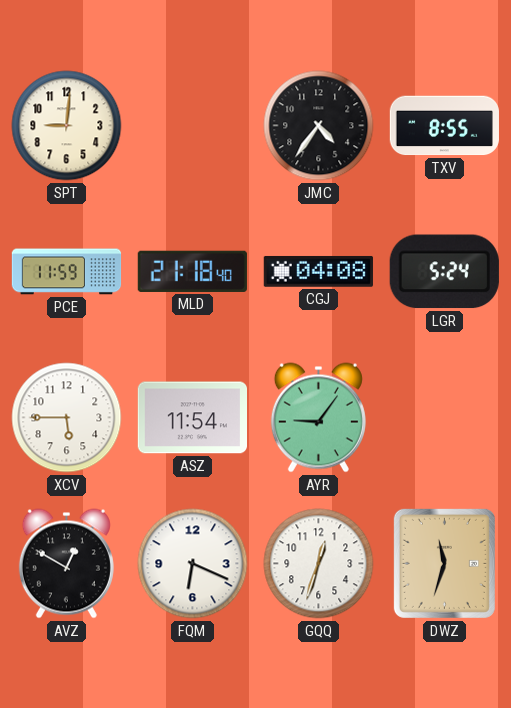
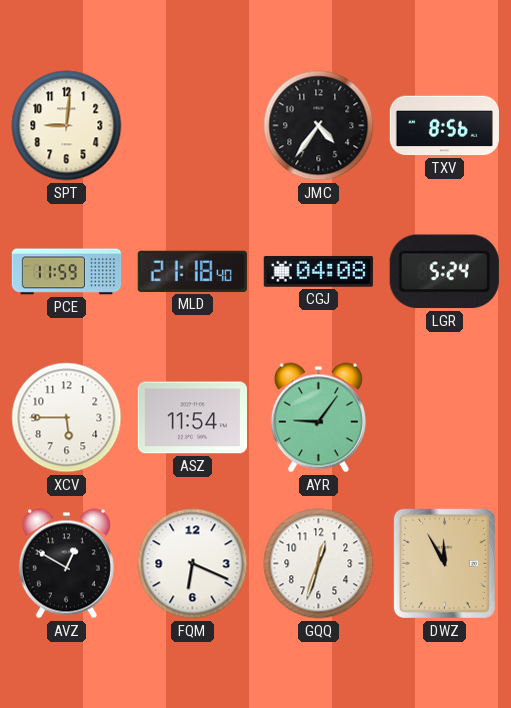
TXV: 8:55 -> 8:56
DWZ: 11:33 -> 11:55
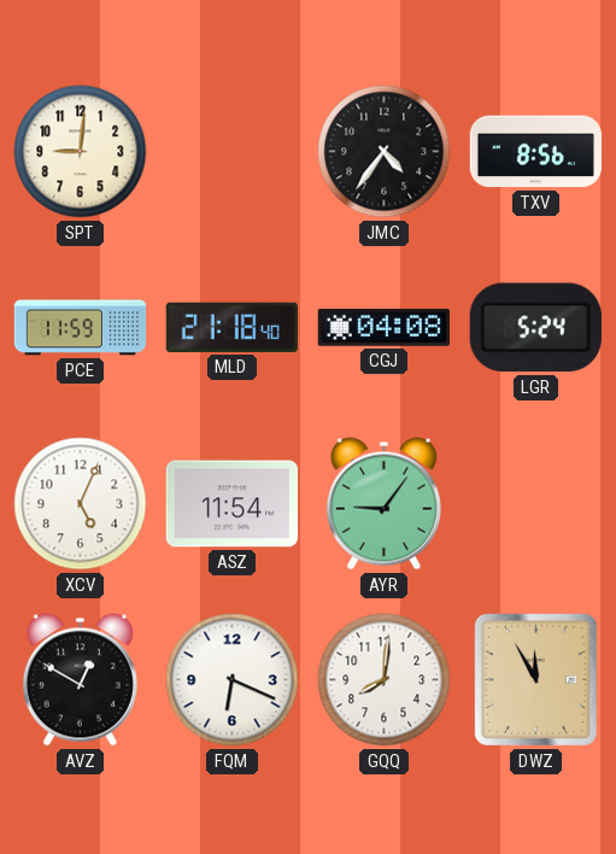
XCV: 5:45 -> 5:04
GQQ: 12:33 -> 8:01
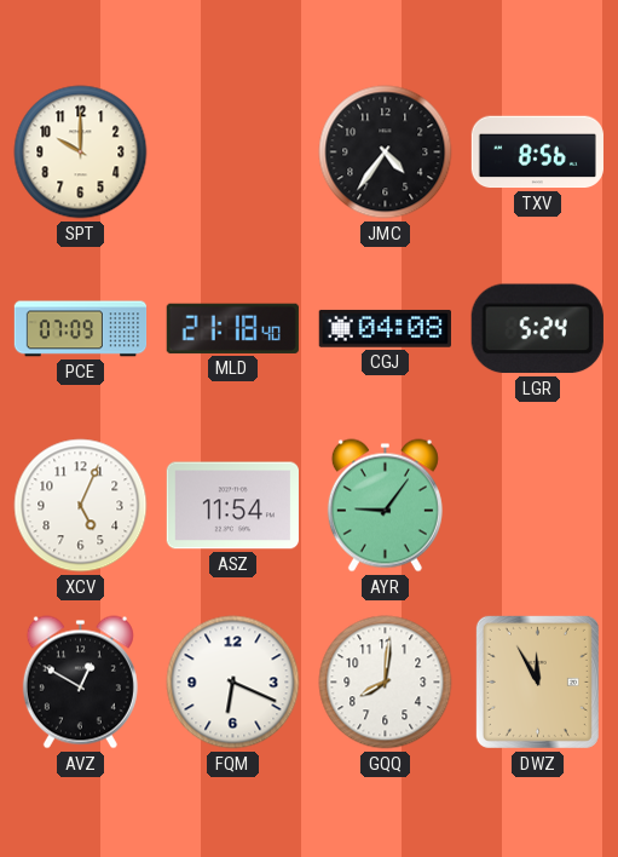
SPT: 9:01 -> 10:00
PCE: 11:59 -> 07:09
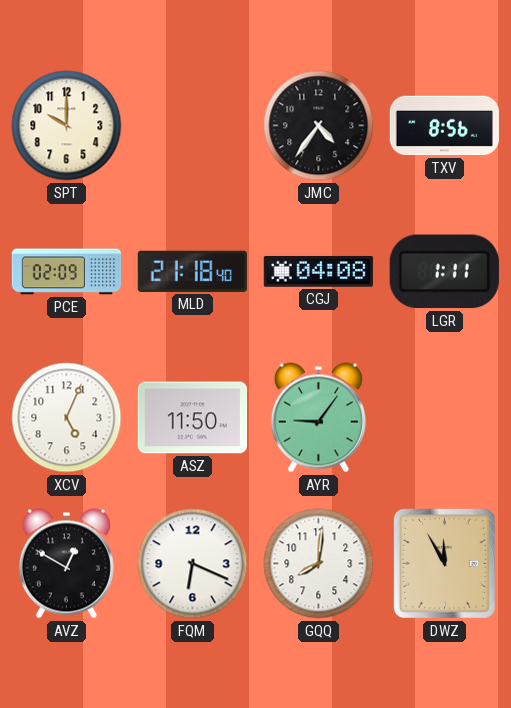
PCE: 07:09 -> 02:09
LGR: 5:24 -> 1:11
ASZ: 11:54 -> 11:50
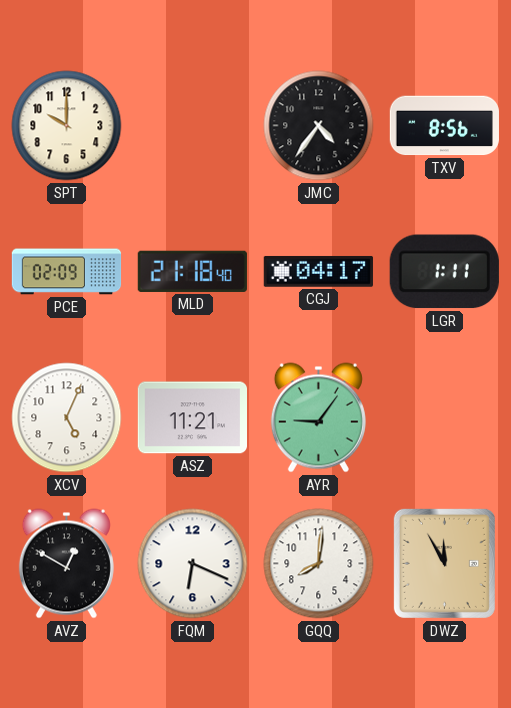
CGJ: 04:08 -> 04:17
ASZ: 11:50 -> 11:21
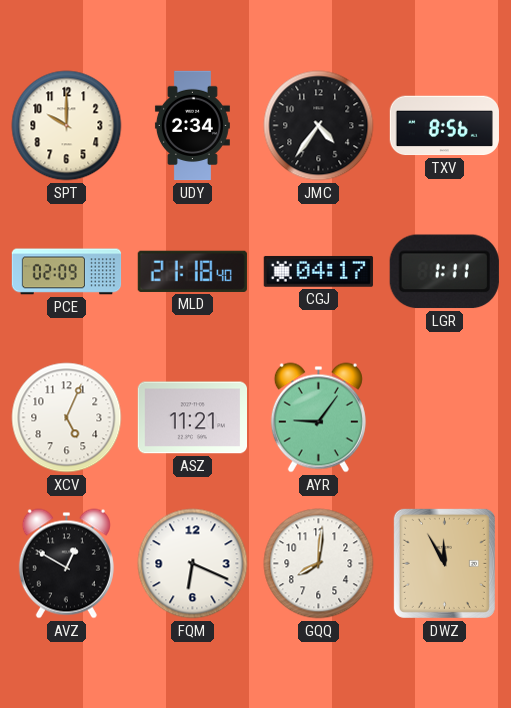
UDY: none -> 2:34
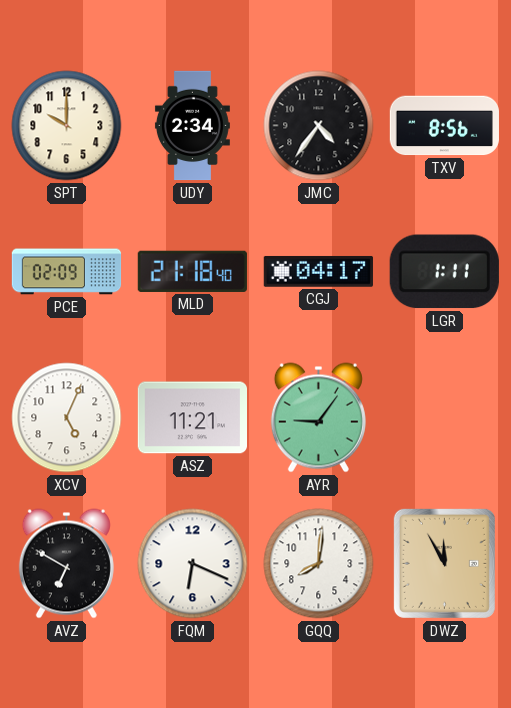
AVZ: 12:50 -> 6:50
